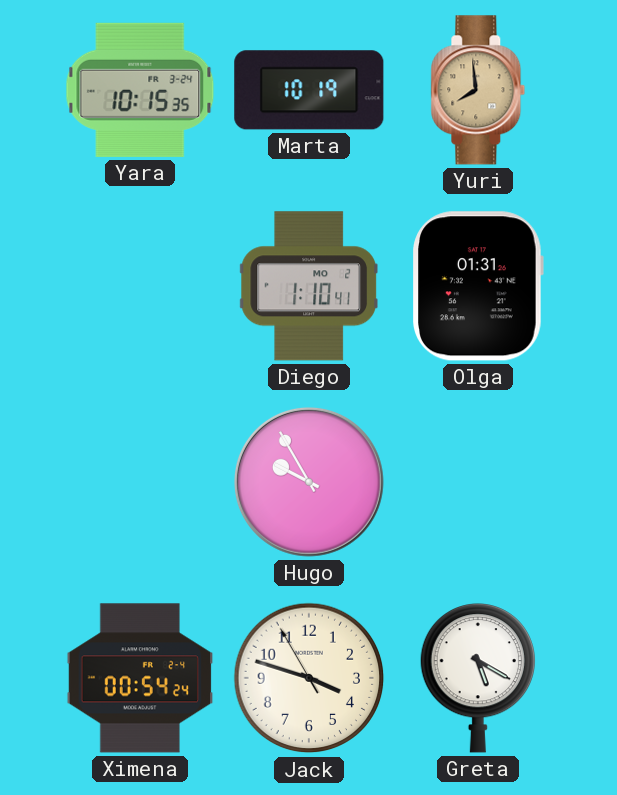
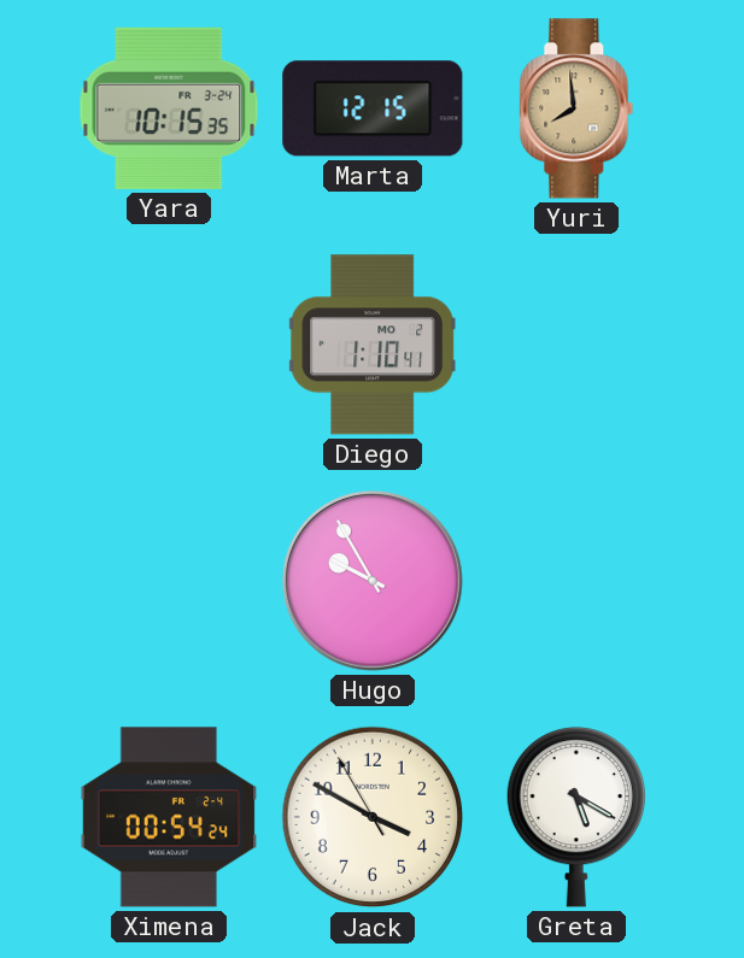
Marta: 10:19 -> 12:15
Olga: 01:31 -> none
Jack: 3:47 -> 3:49
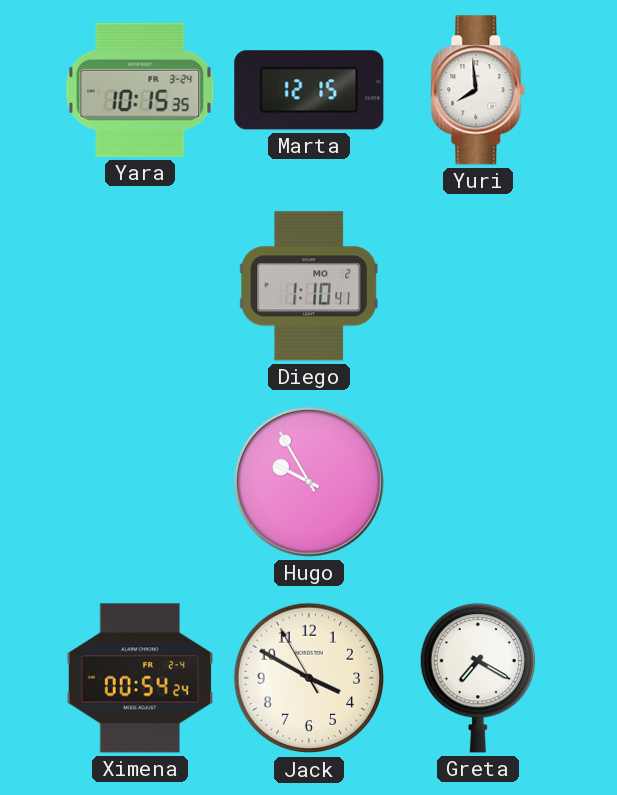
Yuri dial: champagne -> white
Greta: 5:20 -> 7:20
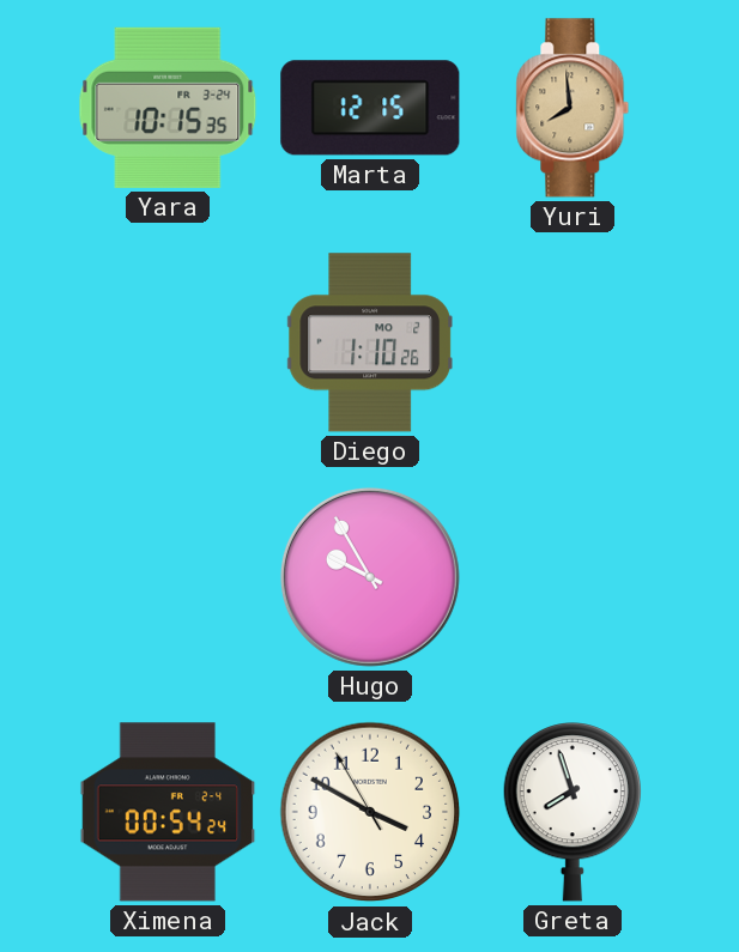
Yuri dial: white -> champagne
Diego: 1:10:41 -> 1:10:26
Greta: 7:20 -> 7:57
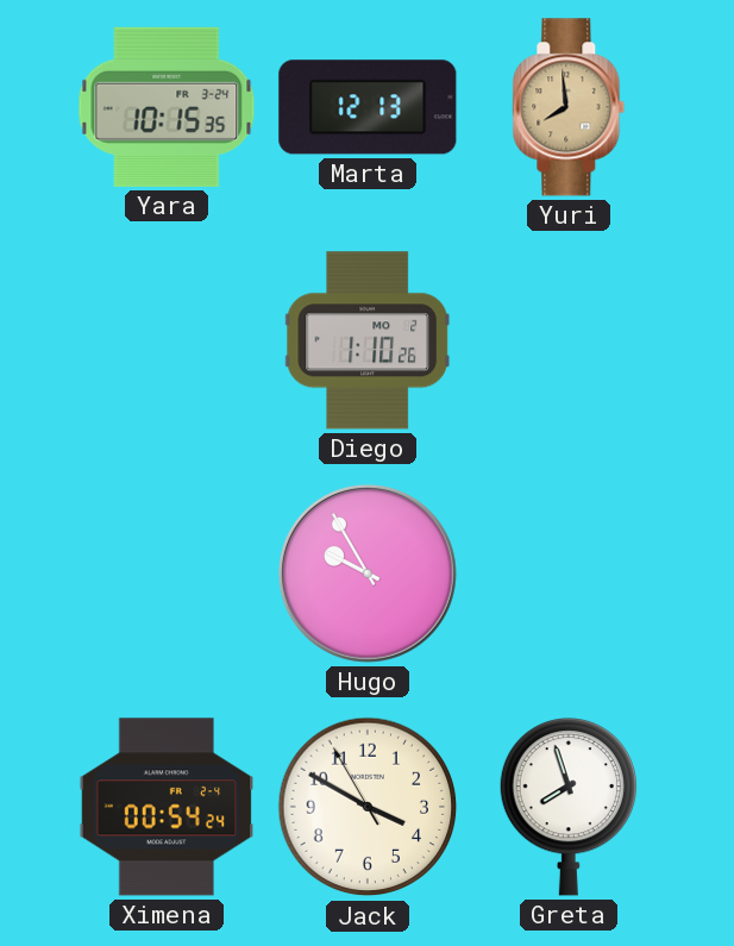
Marta: 12:15 -> 12:13
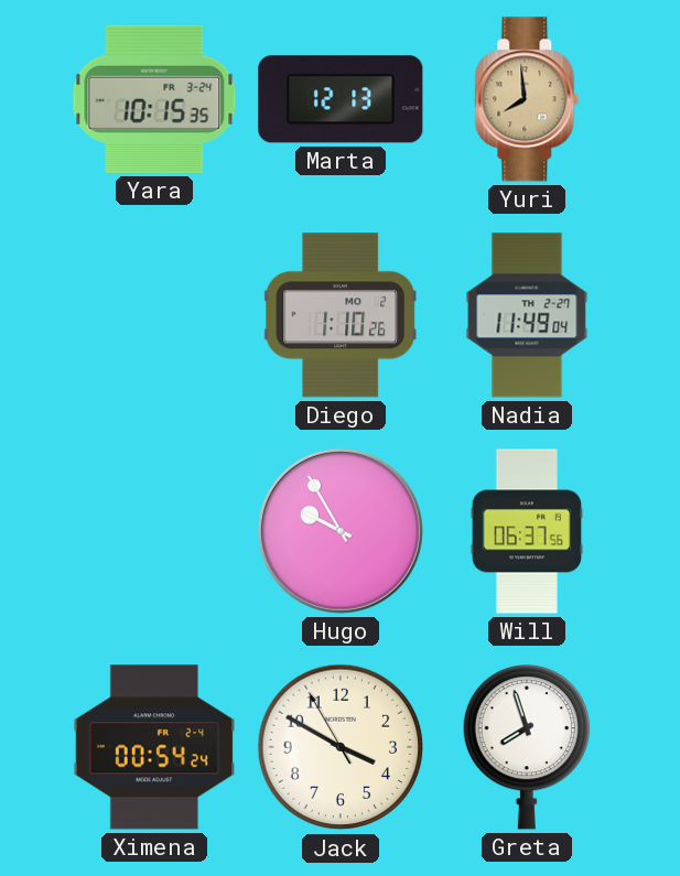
Nadia: none -> 11:49
Will: none -> 06:37
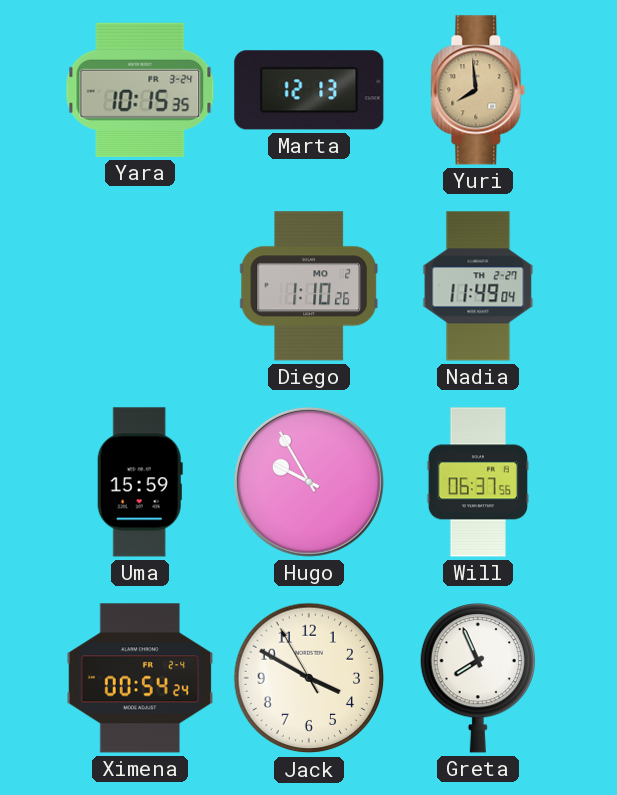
Uma: none -> 15:59
Greta: 7:57 -> 7:56
